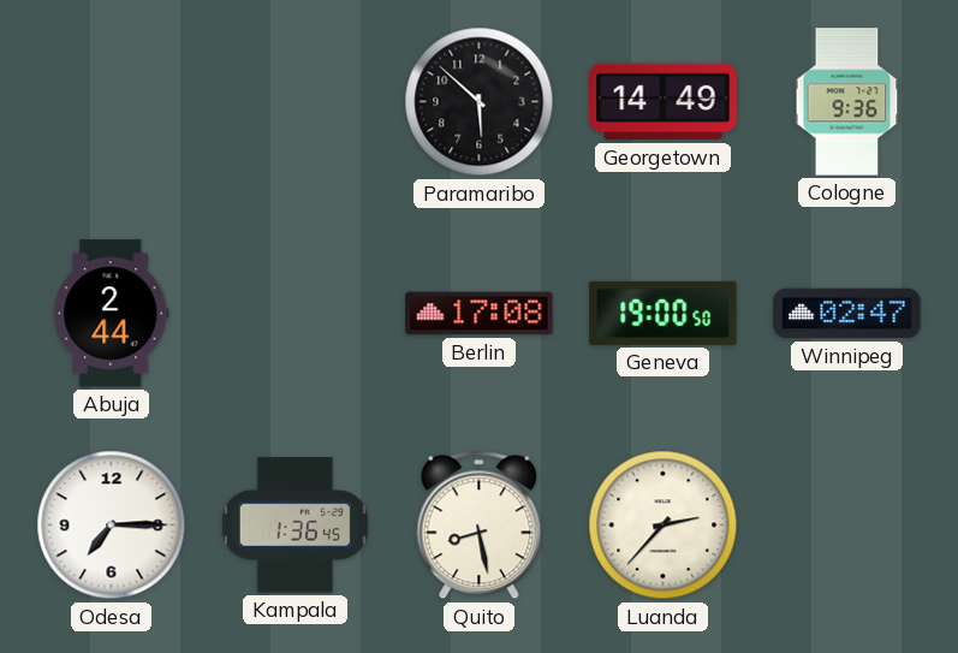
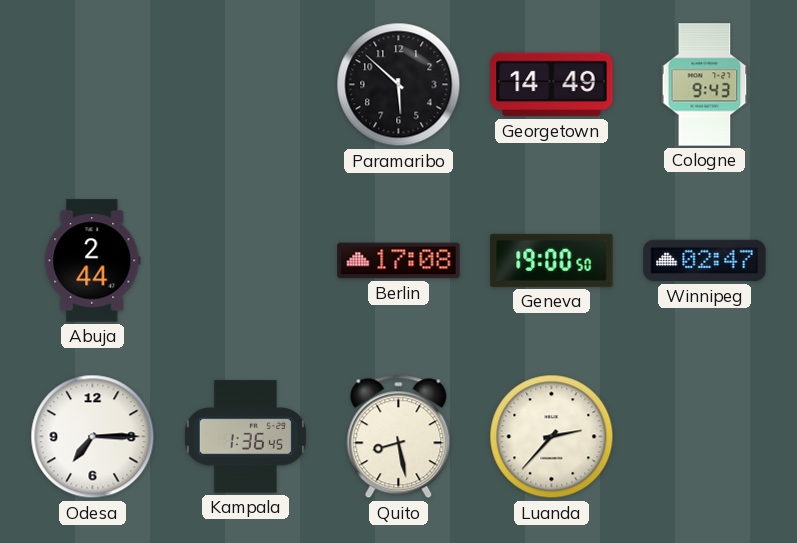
Cologne: 9:36 -> 9:43
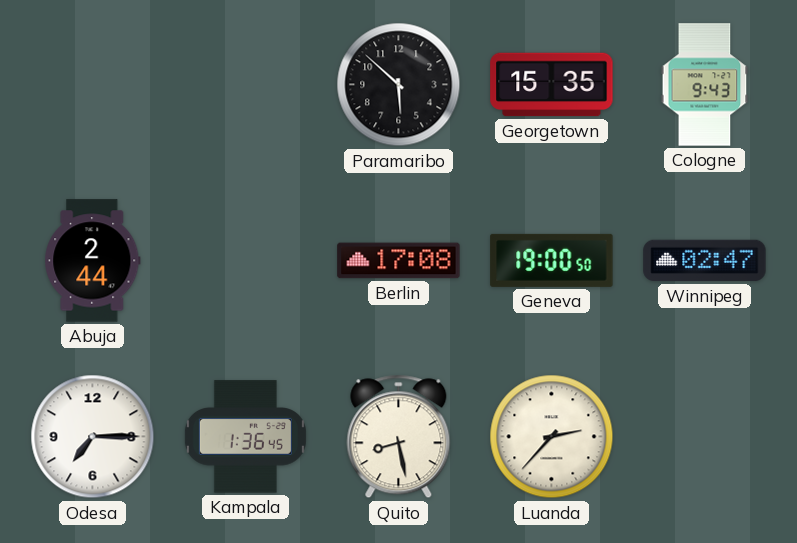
Georgetown: 14:49 -> 15:35
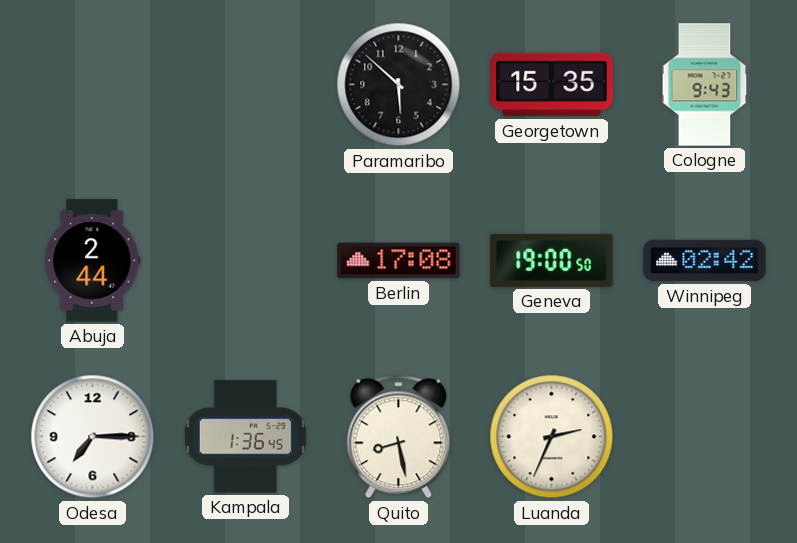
Winnipeg: 02:47 -> 02:42
Luanda: 2:37 -> 2:34
